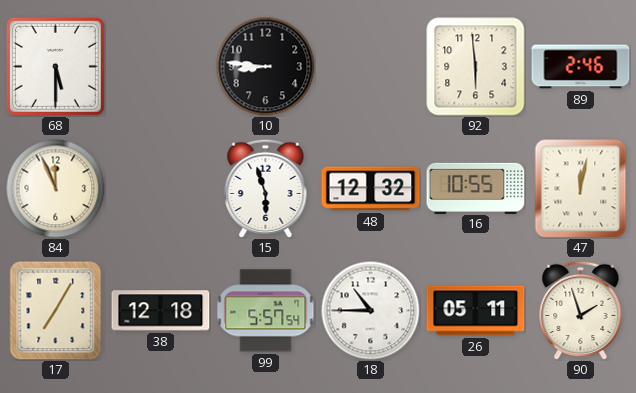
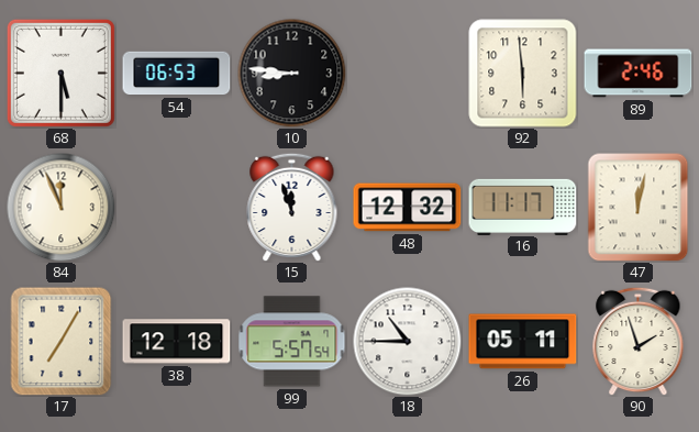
54: none -> 06:53
15: 5:57 -> 11:57
16: 10:55 -> 11:17
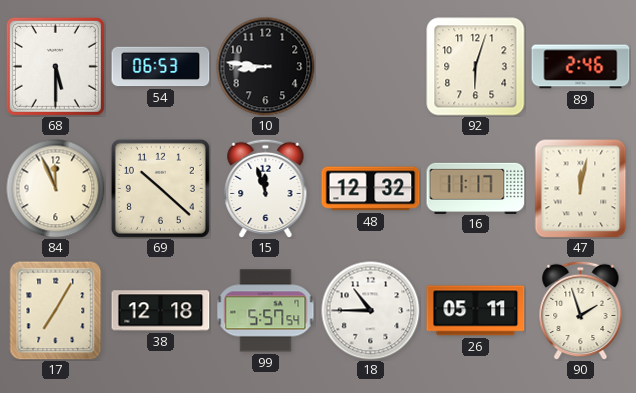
92: 5:59 -> 6:03
69: none -> 10:22
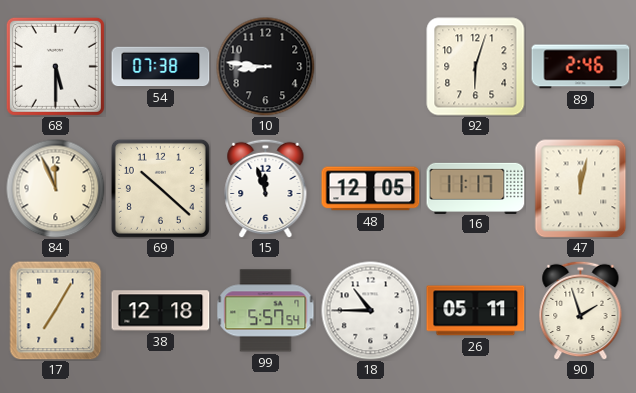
54: 06:53 -> 07:38
48: 12:32 -> 12:05
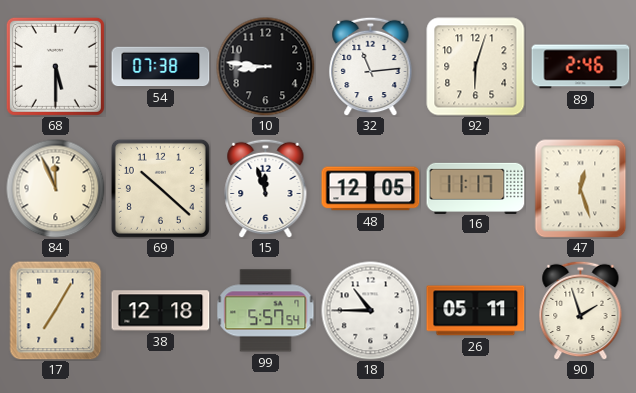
32: none -> 11:14
47: 12:02 -> 12:27
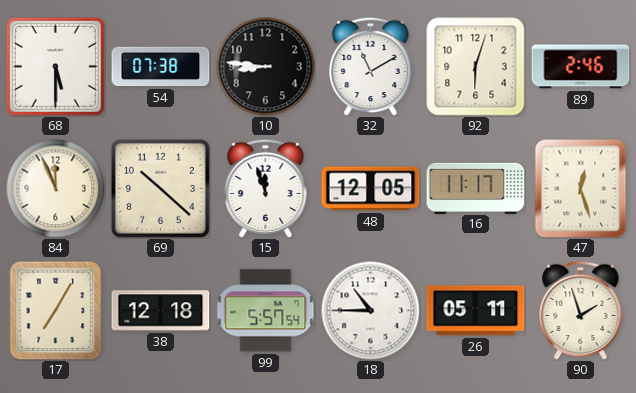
32: 11:14 -> 11:10
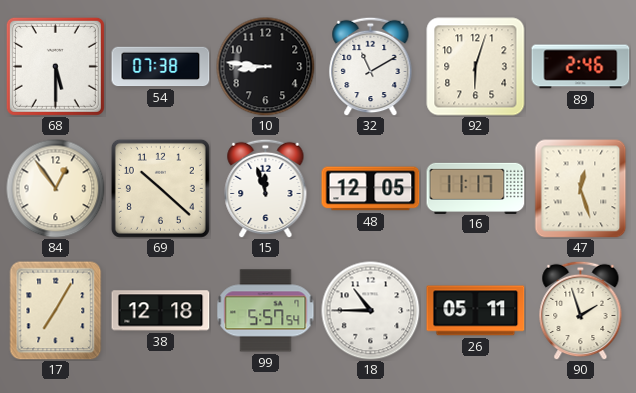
84: 11:56 -> 12:54
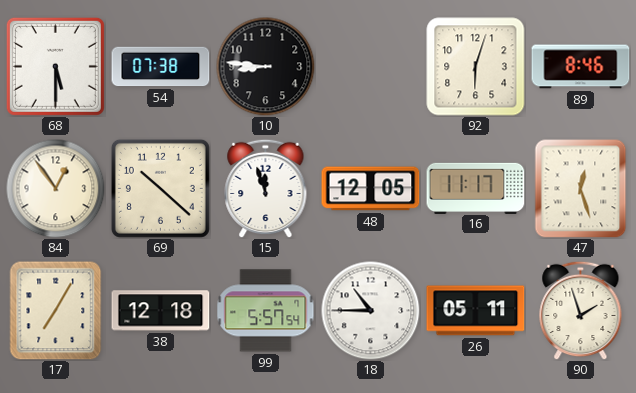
32: 11:10 -> none
89: 2:46 -> 8:46
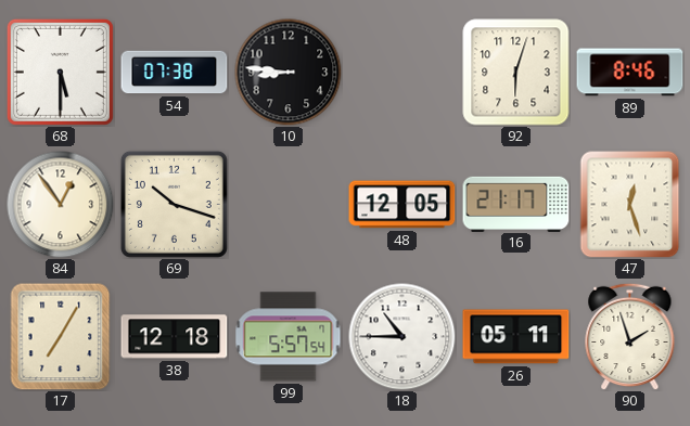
69: 10:22 -> 10:18
15: 11:57 -> none
16: 11:17 -> 21:17
